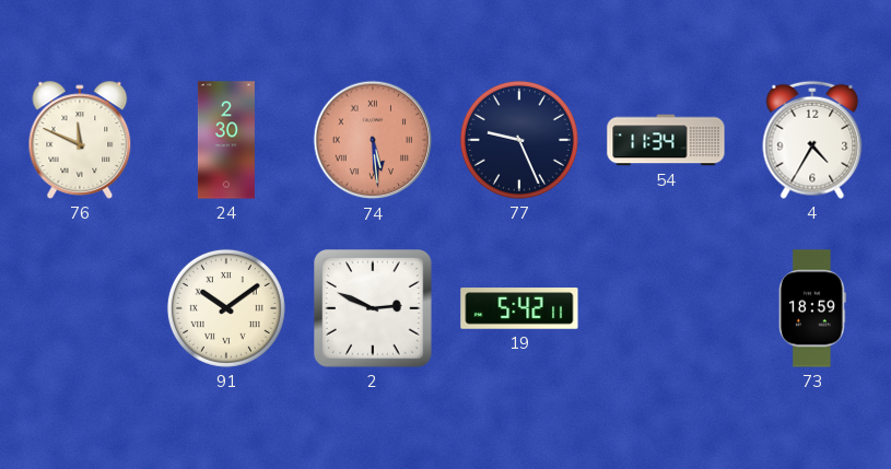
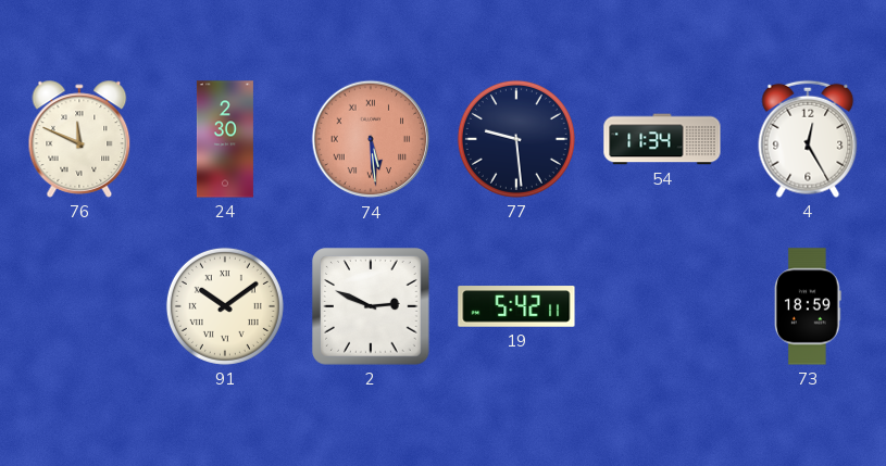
77: 9:26 -> 9:29
4: 4:35 -> 12:25
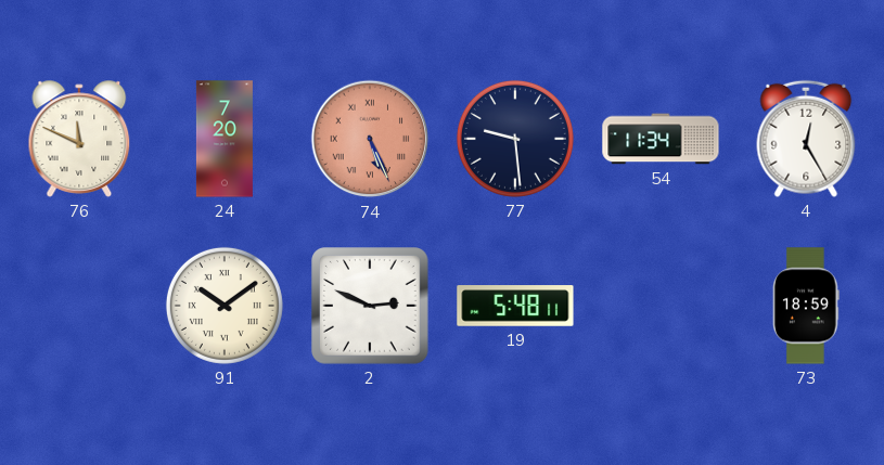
24: 2:30 -> 7:20
74: 5:29 -> 5:26
19: 5:42 -> 5:48
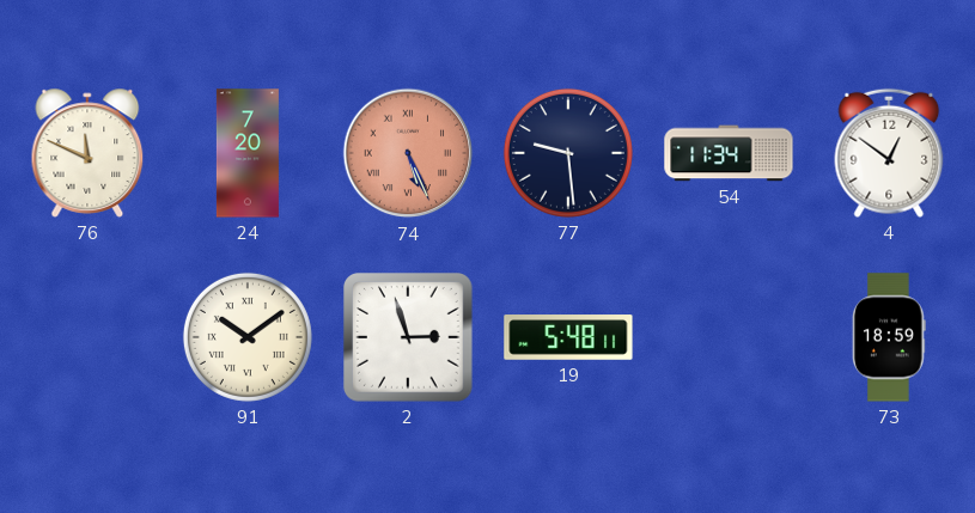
4: 12:25 -> 12:51
2: 2:49 -> 2:57
